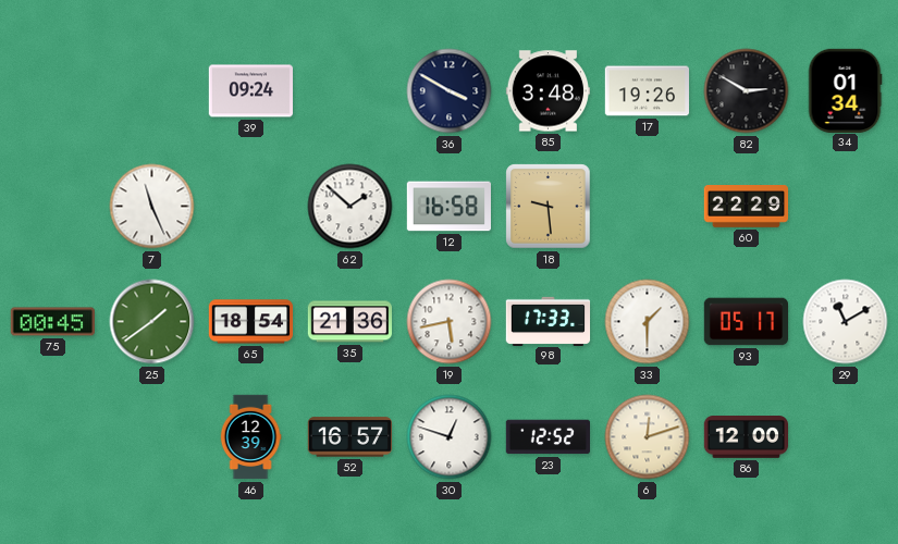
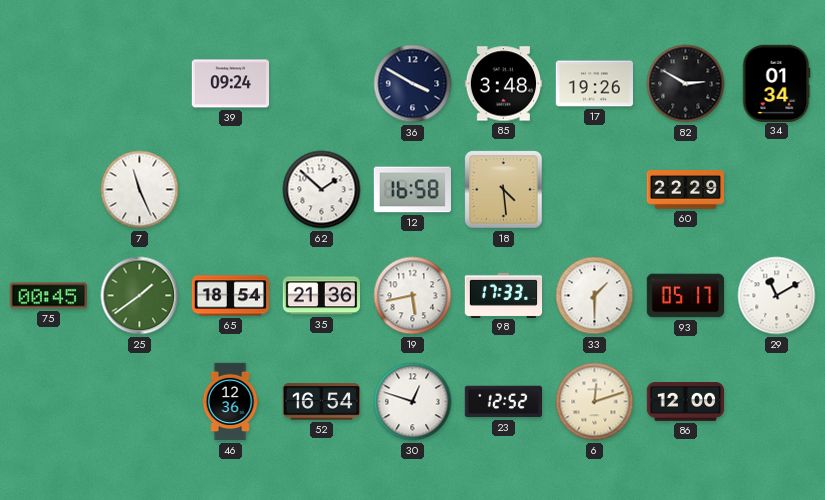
18: 9:29 -> 4:29
46: 12:39 -> 12:36
52: 16:57 -> 16:54
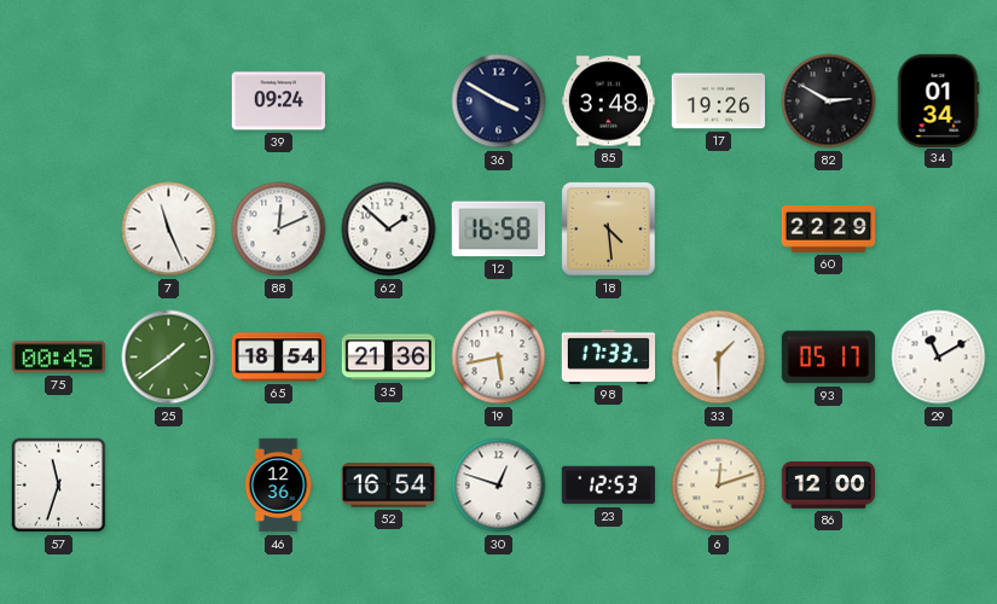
88: none -> 12:11
57: none -> 11:33
23: 12:52 -> 12:53
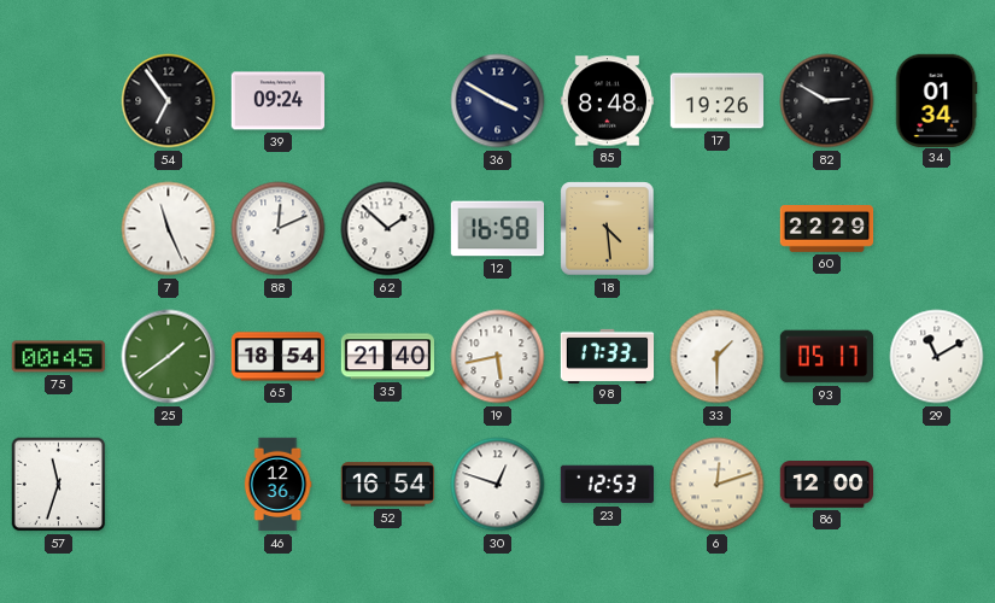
54: none -> 6:54
85: 3:48 -> 8:48
35: 21:36 -> 21:40
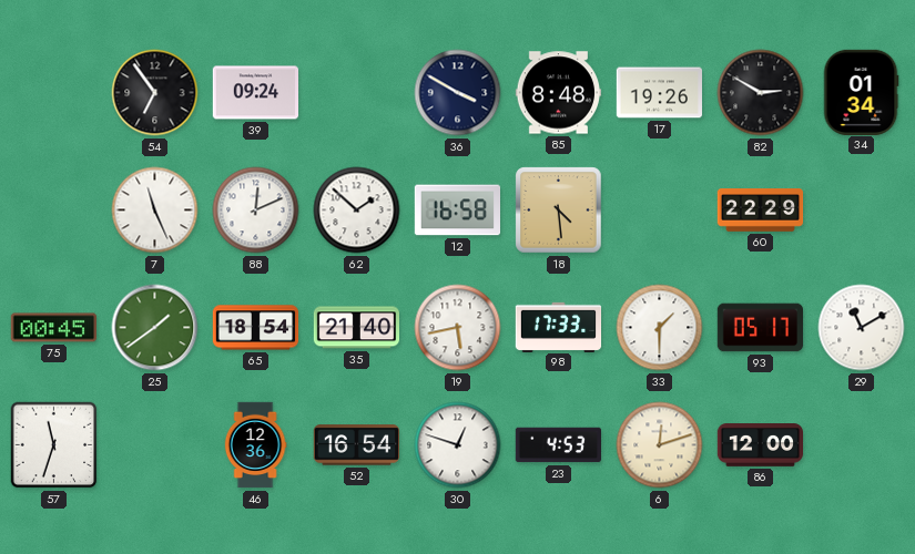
23: 12:53 -> 4:53
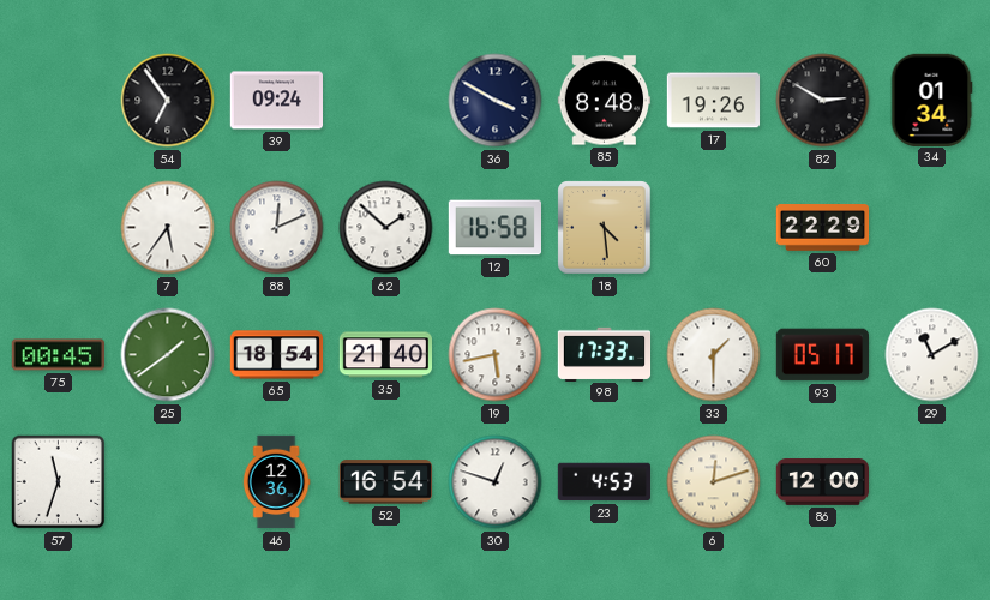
7: 11:26 -> 5:36
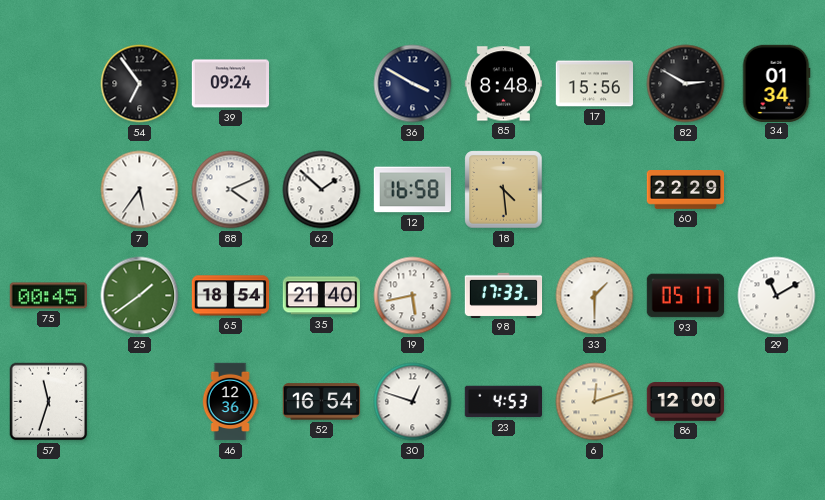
17: 19:26 -> 15:56
88: 12:11 -> 4:11
